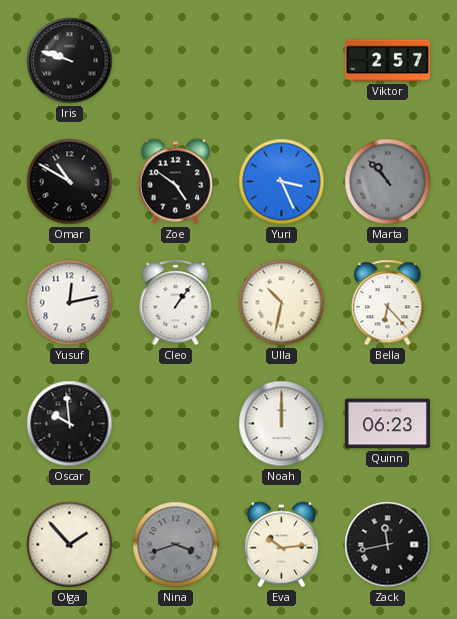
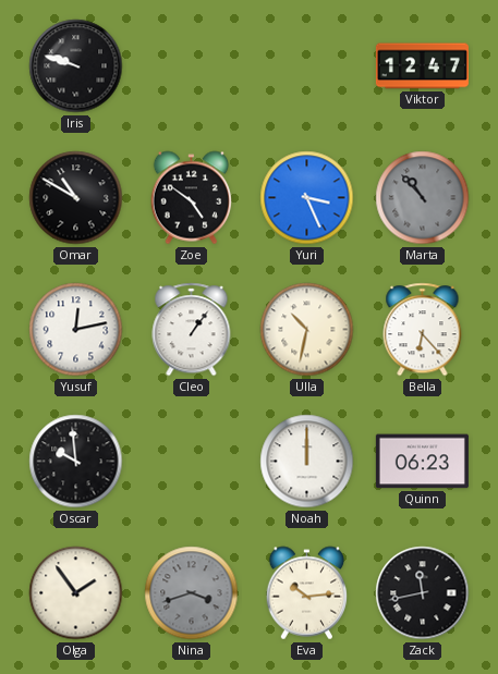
Viktor: 2:57 -> 12:47
Olga: 1:53 -> 1:54
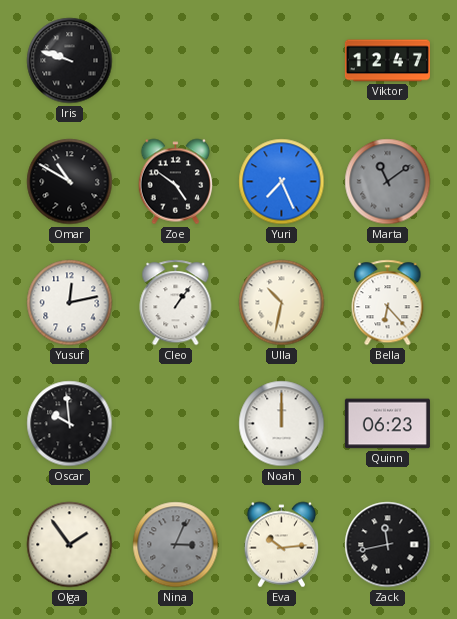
Yuri: 3:26 -> 7:26
Marta: 10:53 -> 11:09
Nina: 3:42 -> 3:04
